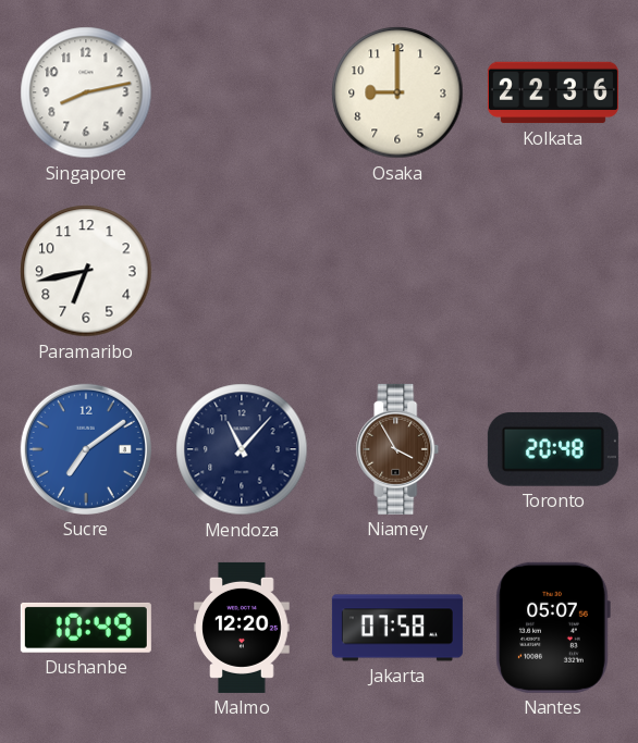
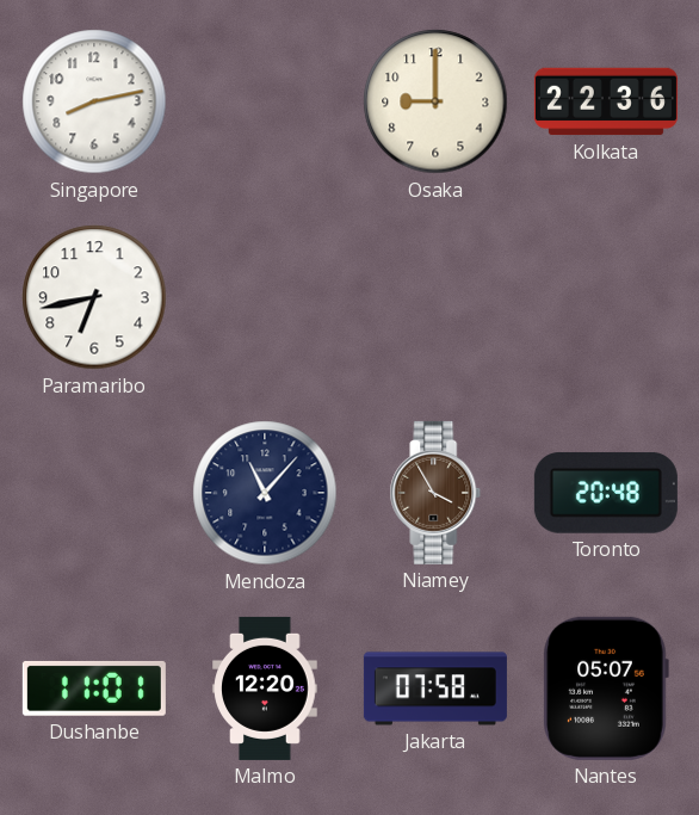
Sucre: 7:09 -> none
Dushanbe: 10:49 -> 11:01
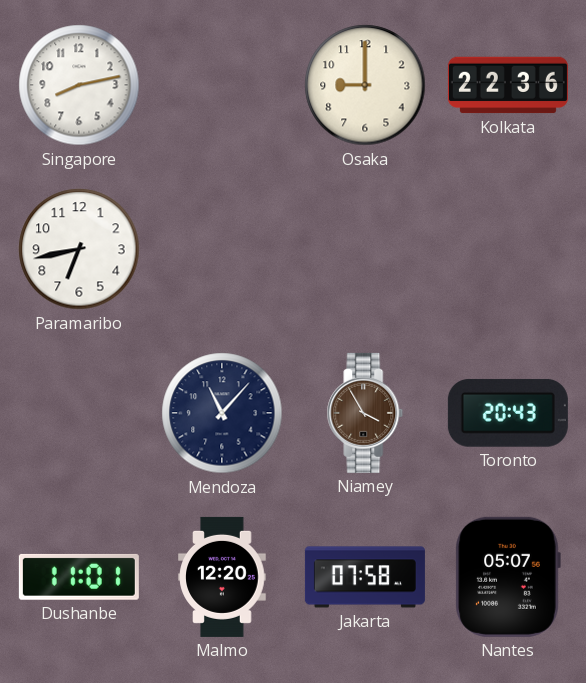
Toronto: 20:48 -> 20:43
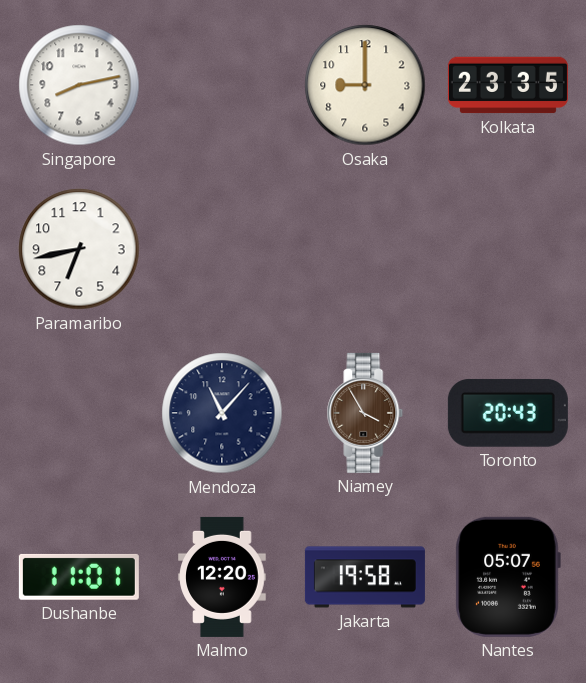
Kolkata: 22:36 -> 23:35
Jakarta: 07:58 -> 19:58
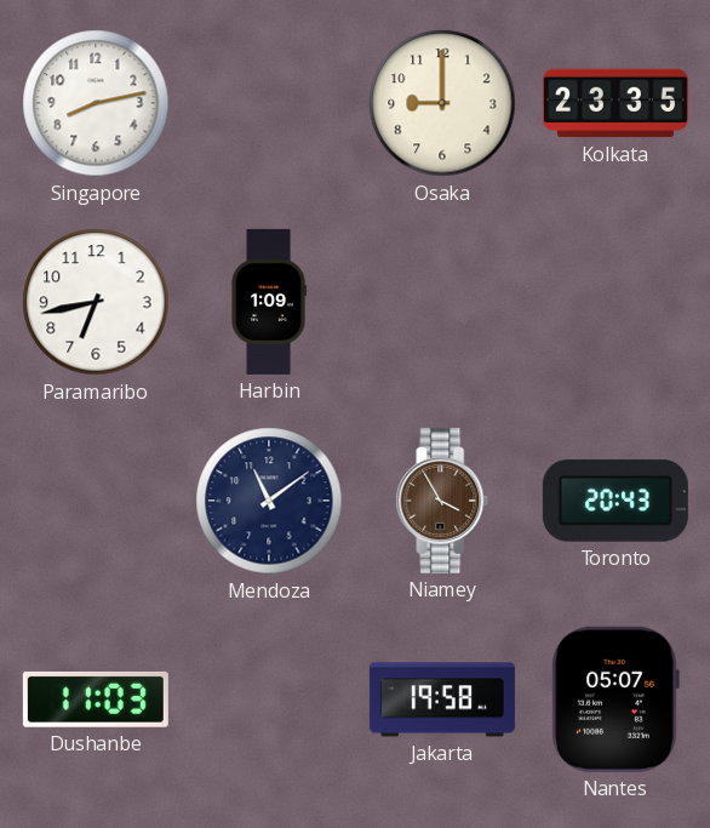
Harbin: none -> 1:09
Mendoza: 11:07 -> 11:09
Dushanbe: 11:01 -> 11:03
Malmo: 12:20 -> none
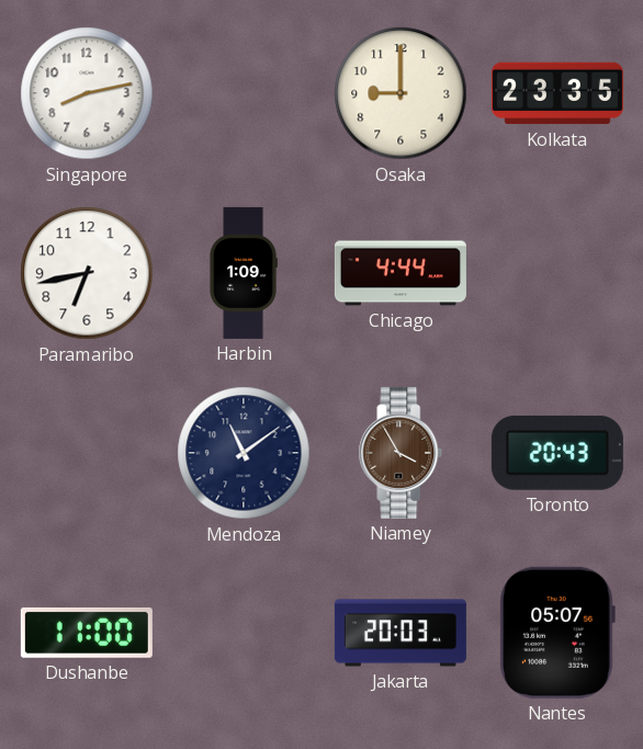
Chicago: none -> 4:44
Dushanbe: 11:03 -> 11:00
Jakarta: 19:58 -> 20:03
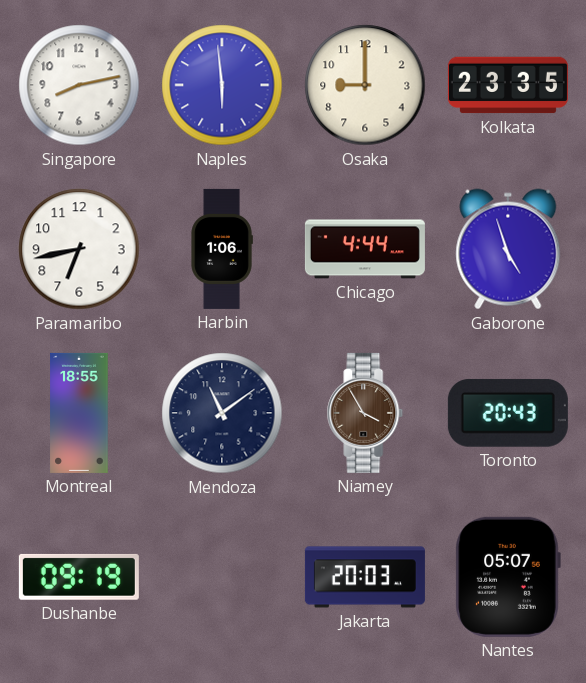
Naples: none -> 5:59
Harbin: 1:09 -> 1:06
Gaborone: none -> 4:57
Montreal: none -> 18:55
Dushanbe: 11:00 -> 09:19
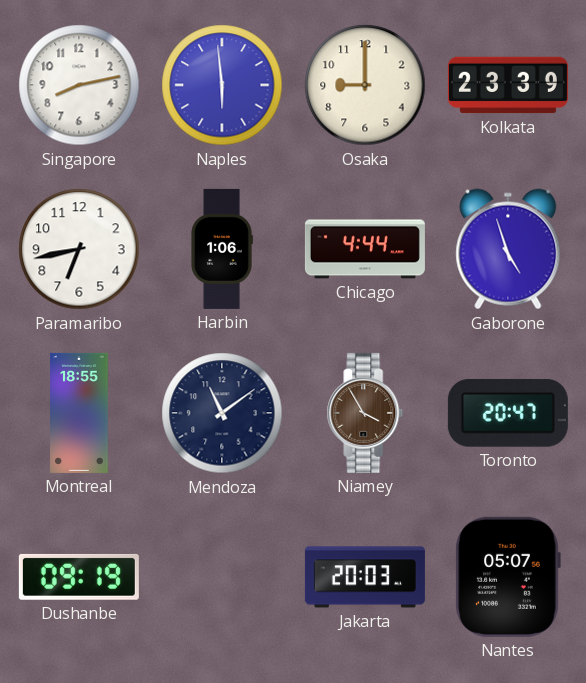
Kolkata: 23:35 -> 23:39
Toronto: 20:43 -> 20:47
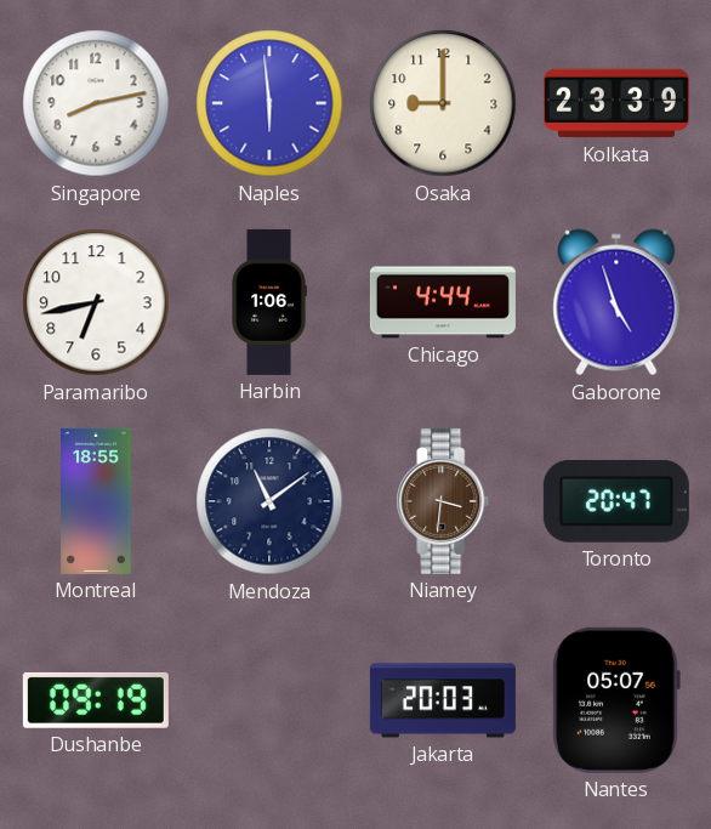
Niamey: 3:55 -> 3:31
